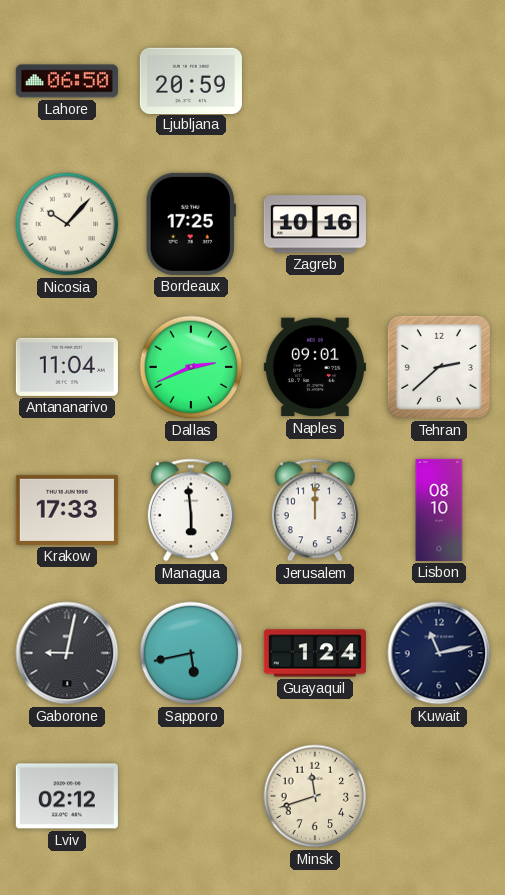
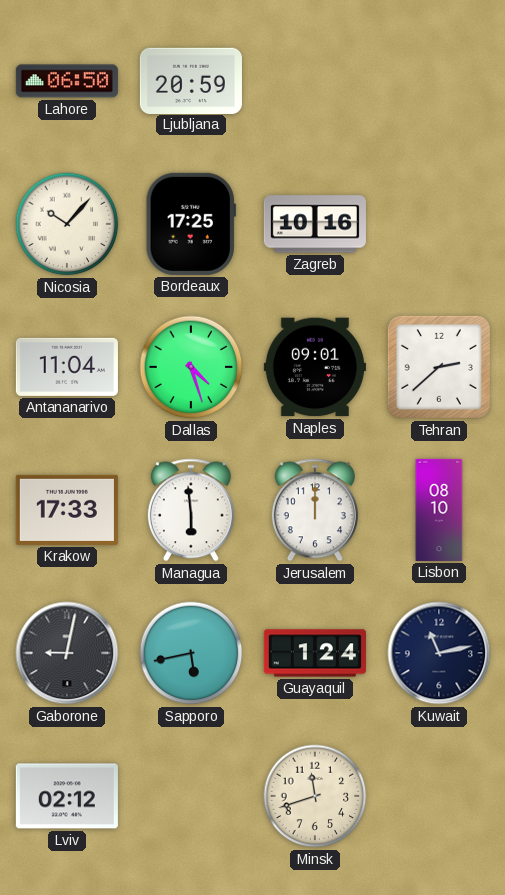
Dallas: 2:41 -> 4:27
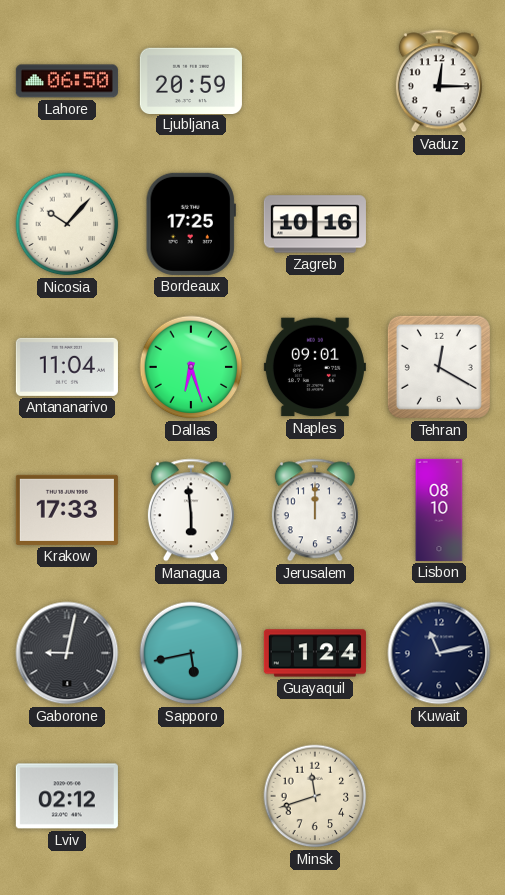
Vaduz: none -> 12:15
Dallas: 4:27 -> 6:27
Tehran: 2:38 -> 12:20
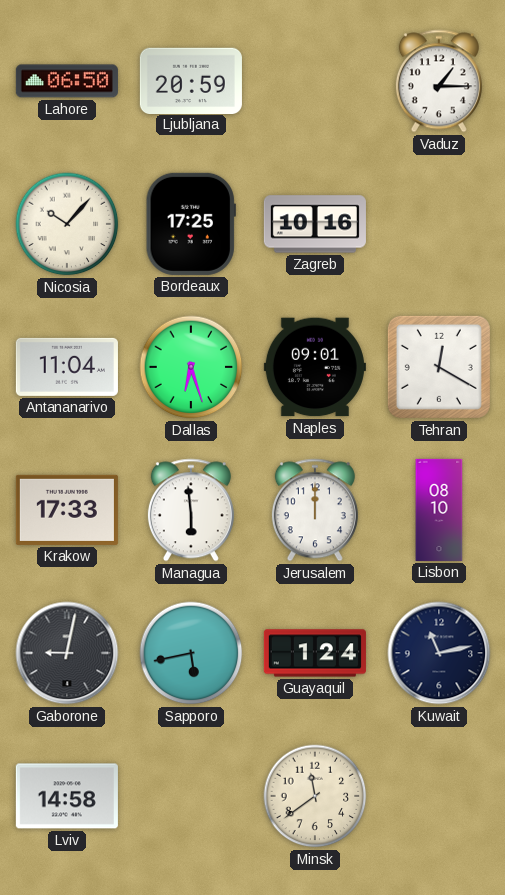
Vaduz: 12:15 -> 1:15
Lviv: 02:12 -> 14:58
Minsk: 11:42 -> 11:39
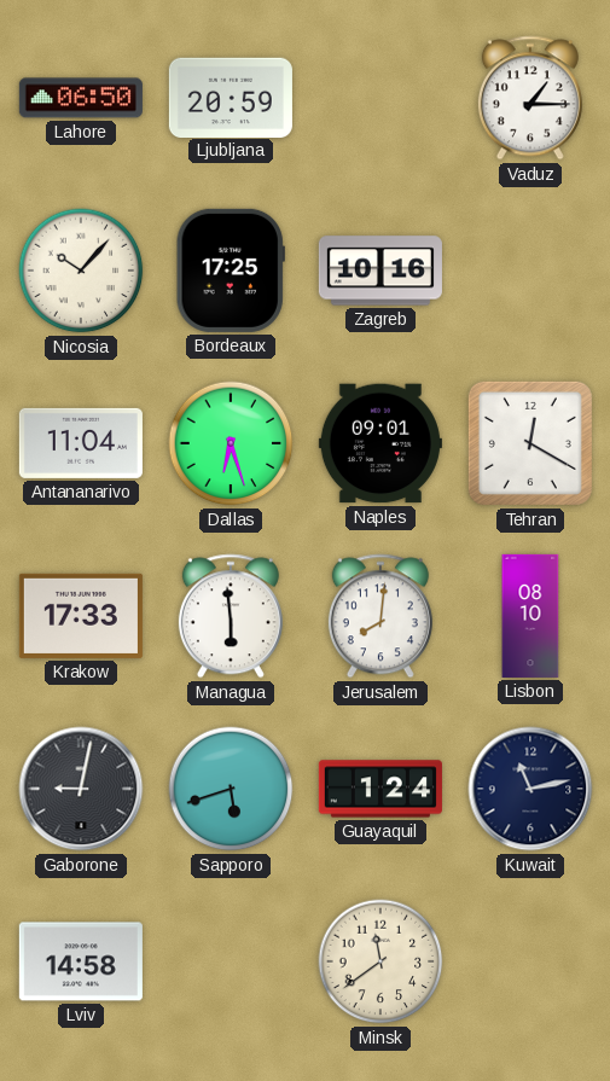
Jerusalem: 12:00 -> 8:01
Sapporo: 5:43 -> 5:42
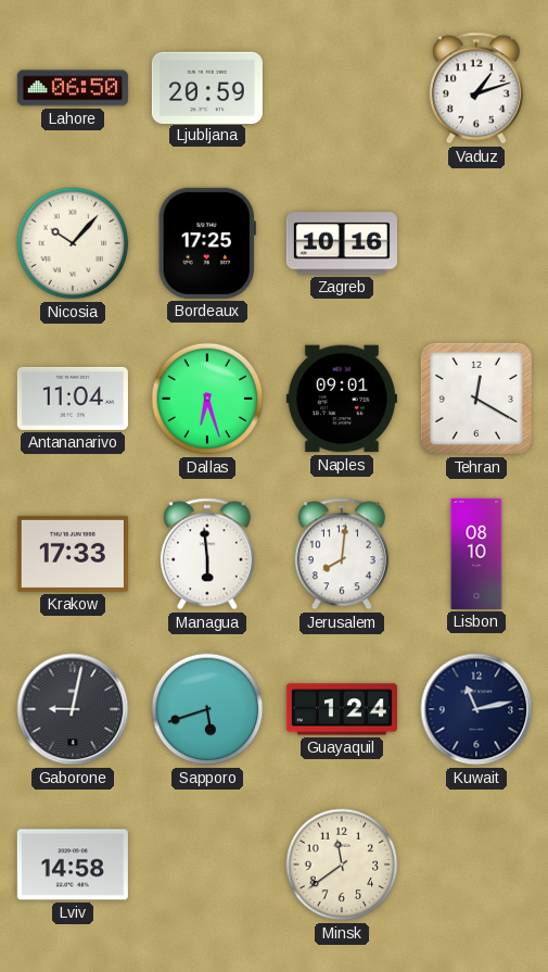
Vaduz: 1:15 -> 1:12
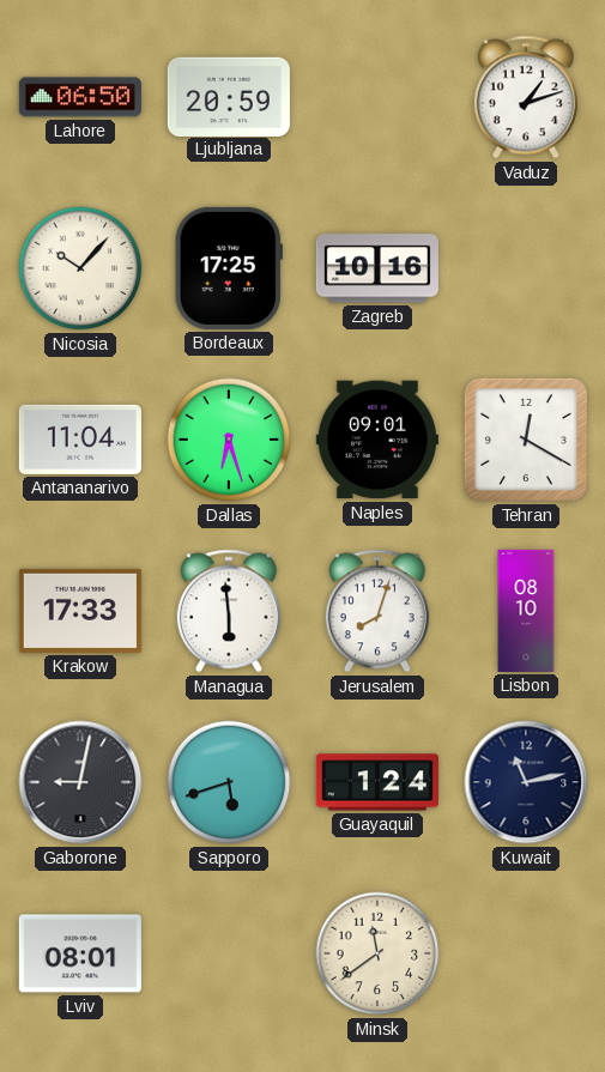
Jerusalem: 8:01 -> 8:03
Lviv: 14:58 -> 08:01
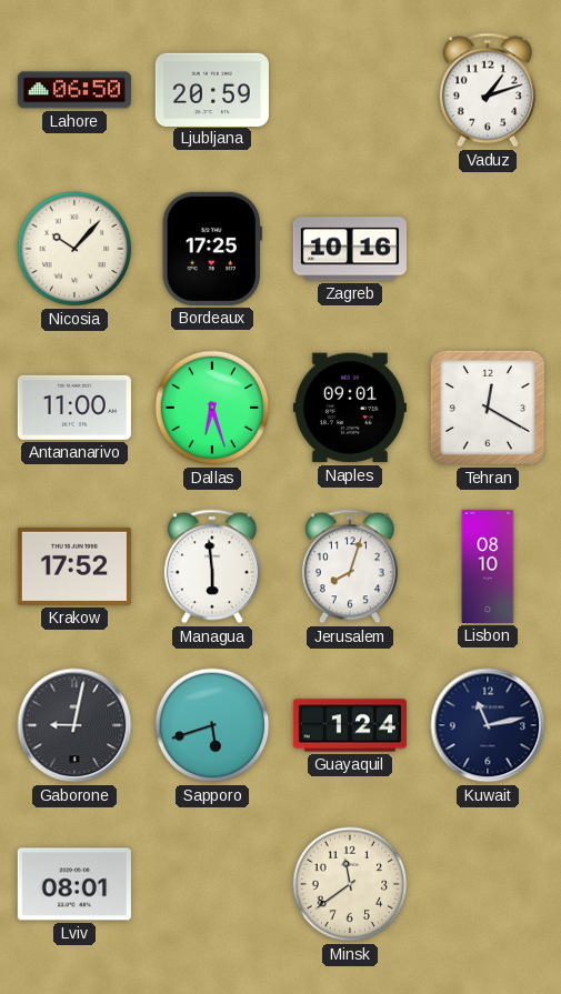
Antananarivo: 11:04 -> 11:00
Krakow: 17:33 -> 17:52
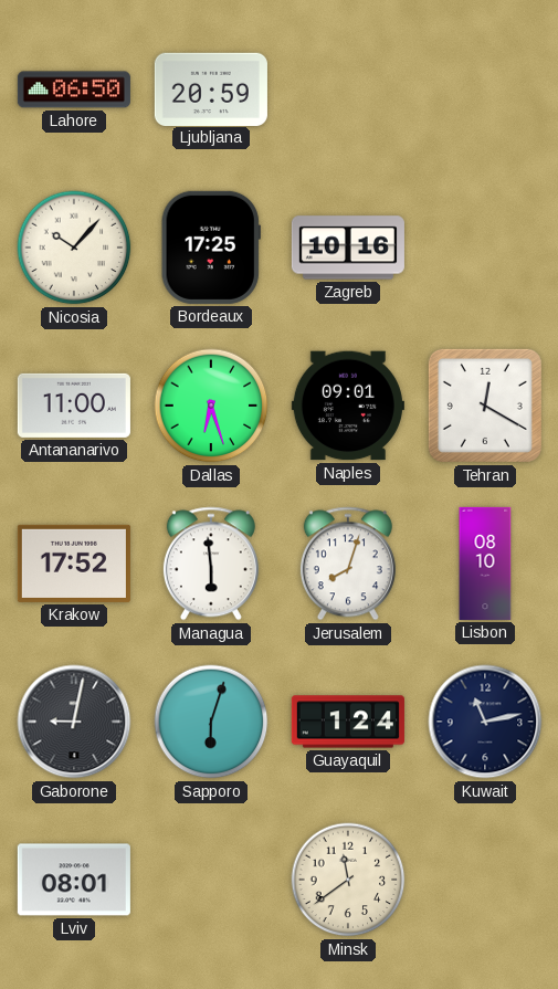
Vaduz: 1:12 -> none
Sapporo: 5:42 -> 6:03
